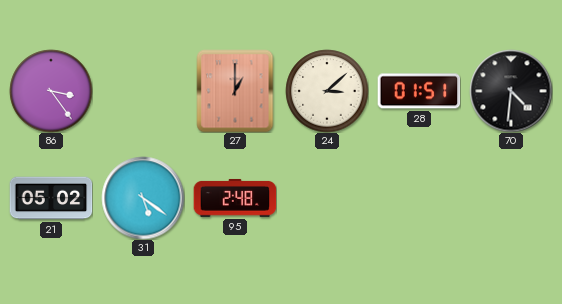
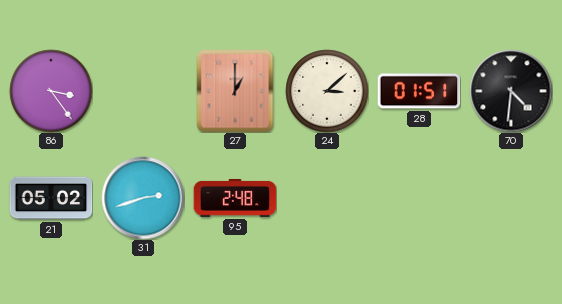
31: 5:21 -> 2:42
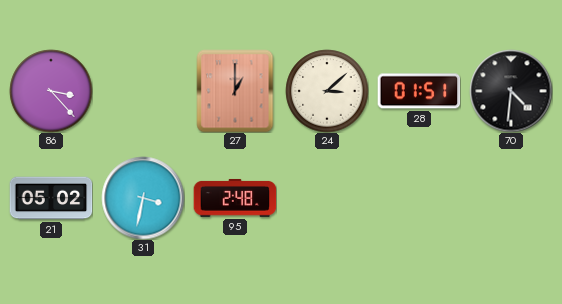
86: 3:24 -> 3:23
31: 2:42 -> 3:32
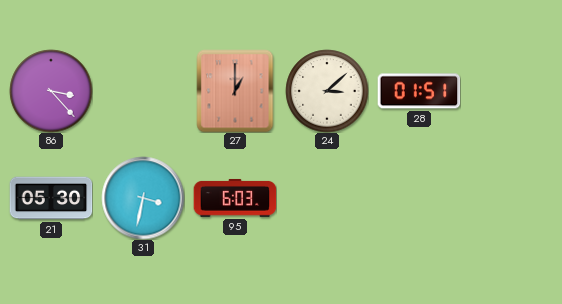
70: 4:31 -> none
21: 05:02 -> 05:30
95: 2:48 -> 6:03
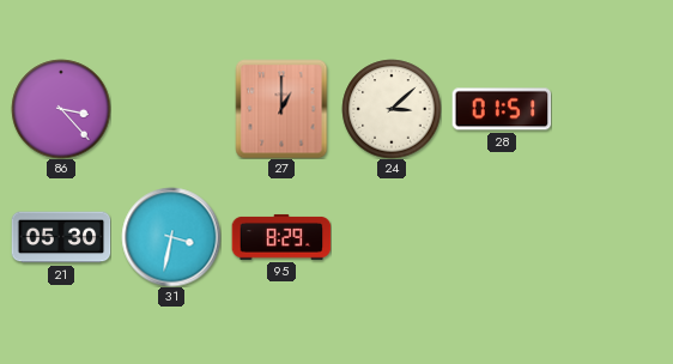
95: 6:03 -> 8:29
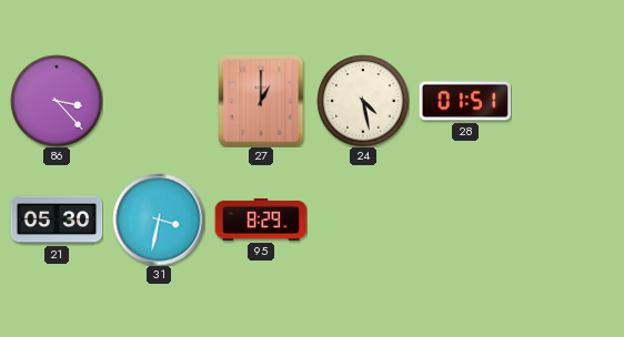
24: 3:08 -> 4:28
